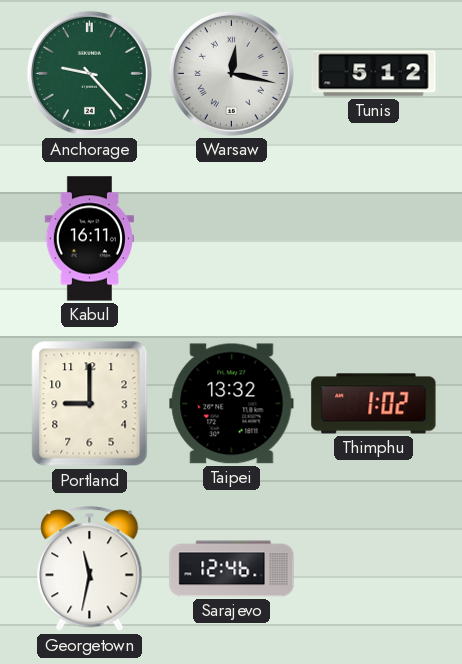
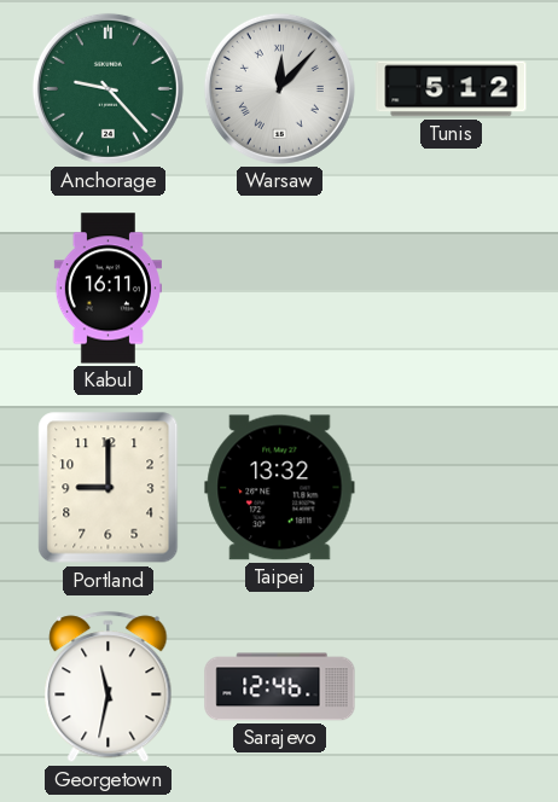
Warsaw: 12:17 -> 12:07
Thimphu: 1:02 -> none
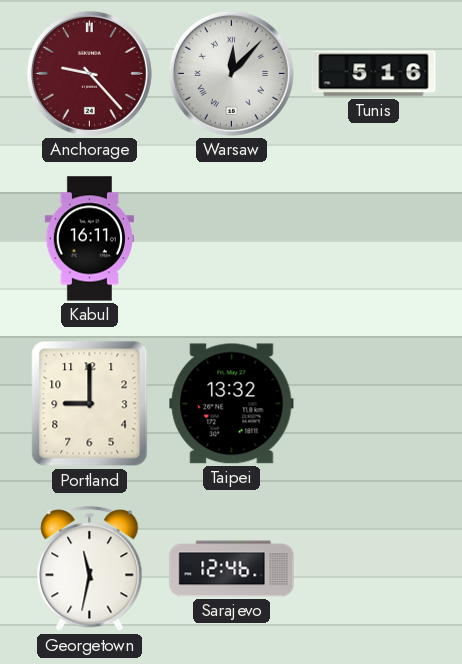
Anchorage dial: green -> burgundy
Tunis: 5:12 -> 5:16
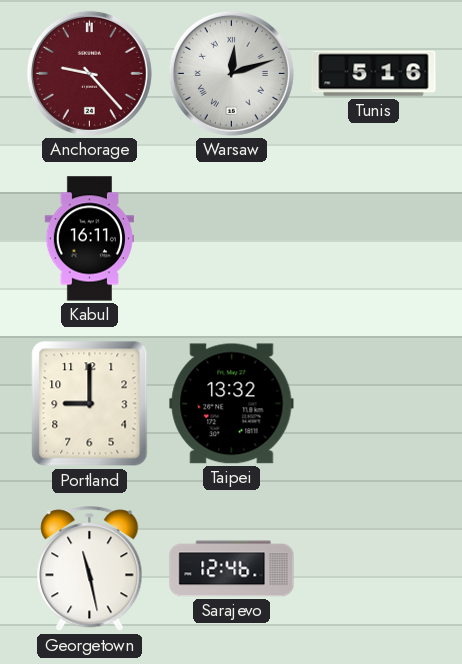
Warsaw: 12:07 -> 12:12
Georgetown: 11:32 -> 11:28
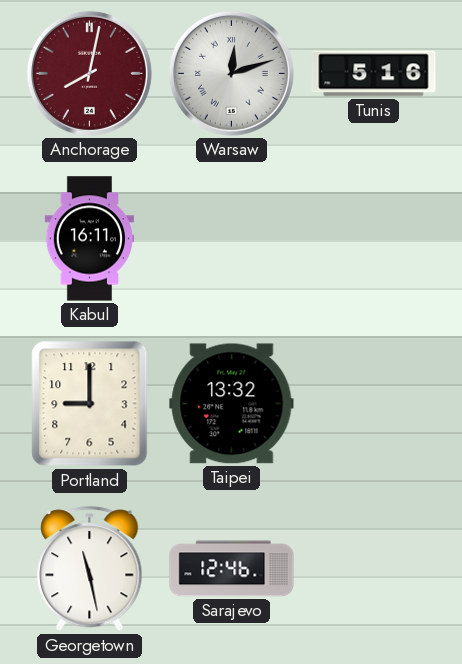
Anchorage: 9:23 -> 8:02
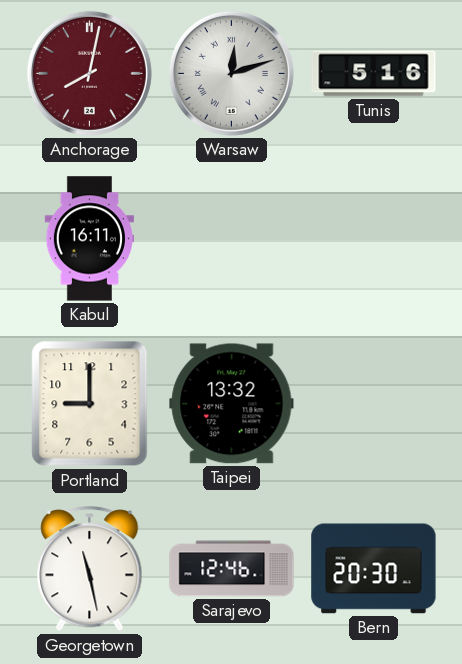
Bern: none -> 20:30
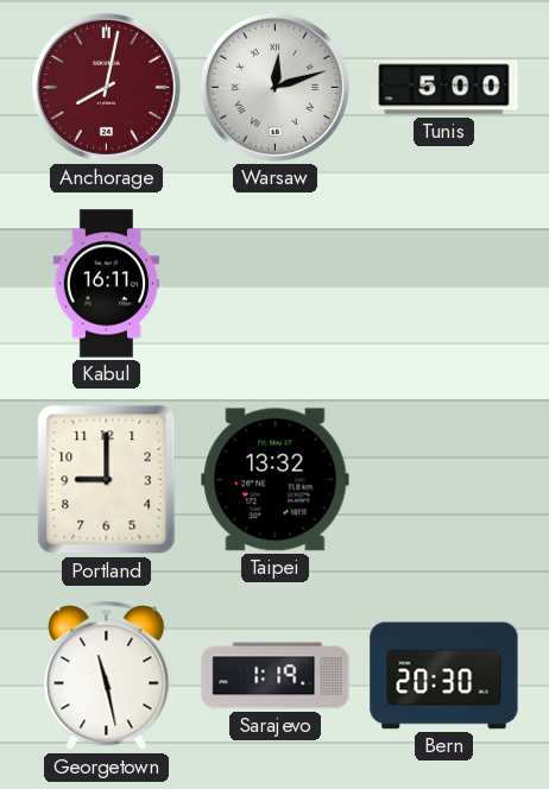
Tunis: 5:16 -> 5:00
Sarajevo: 12:46 -> 1:19
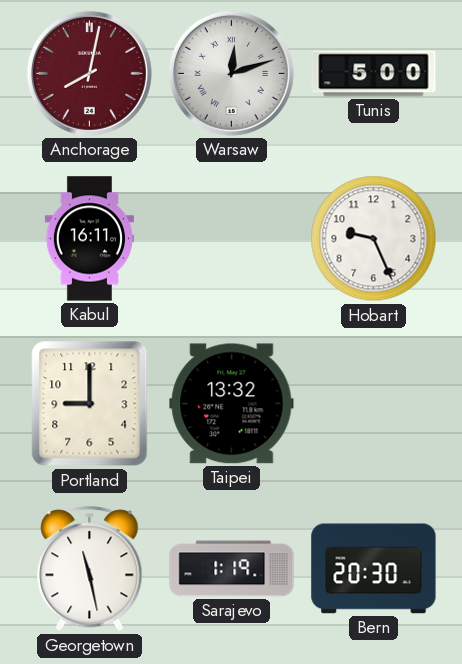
Hobart: none -> 9:26
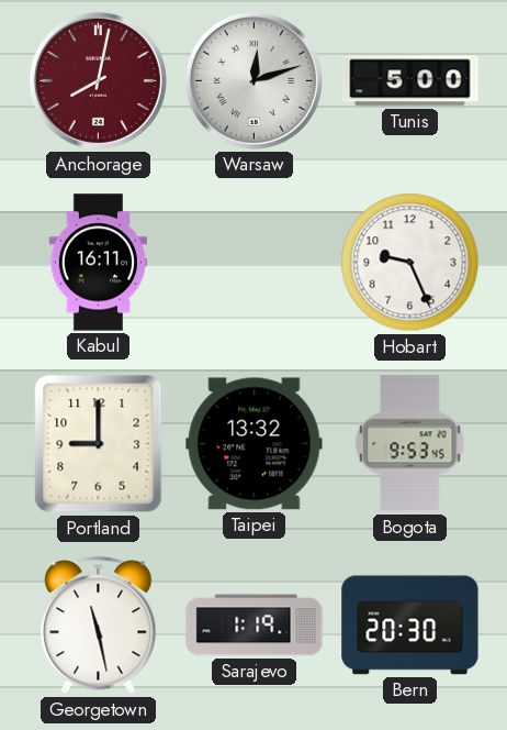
Bogota: none -> 9:53
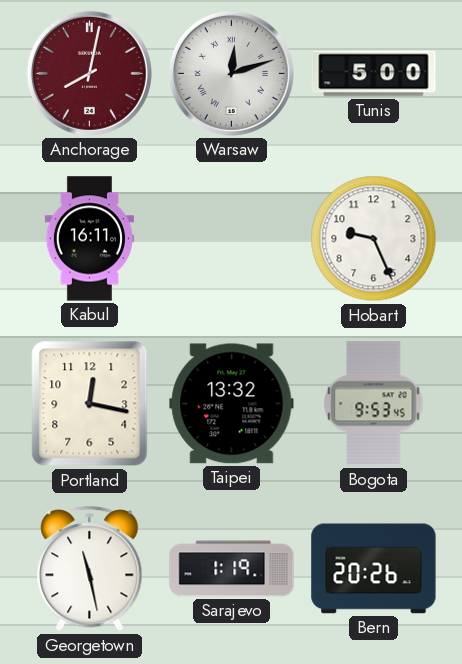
Portland: 9:00 -> 12:17
Bern: 20:30 -> 20:26
